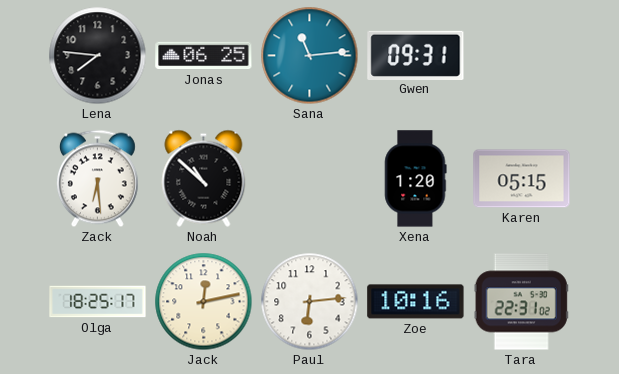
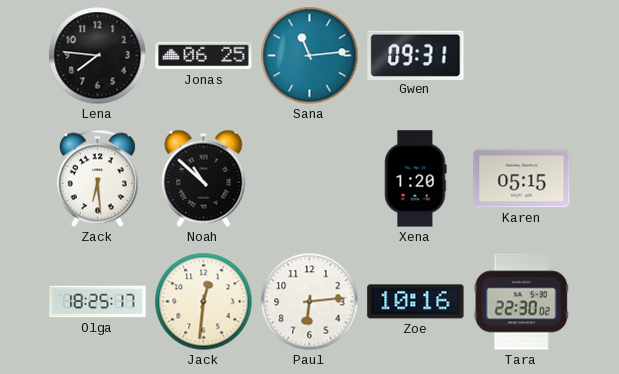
Jack: 12:13 -> 12:31
Tara: 22:31 -> 22:30
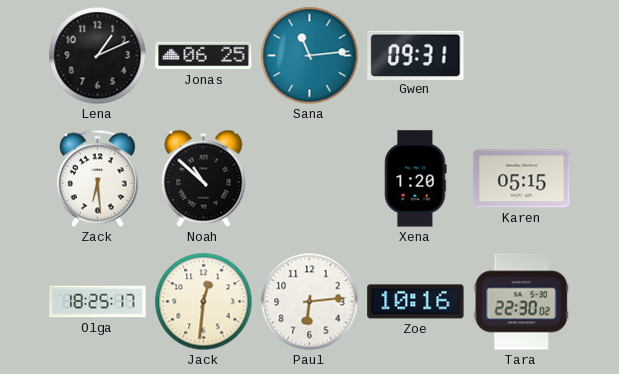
Lena: 7:46 -> 1:11
